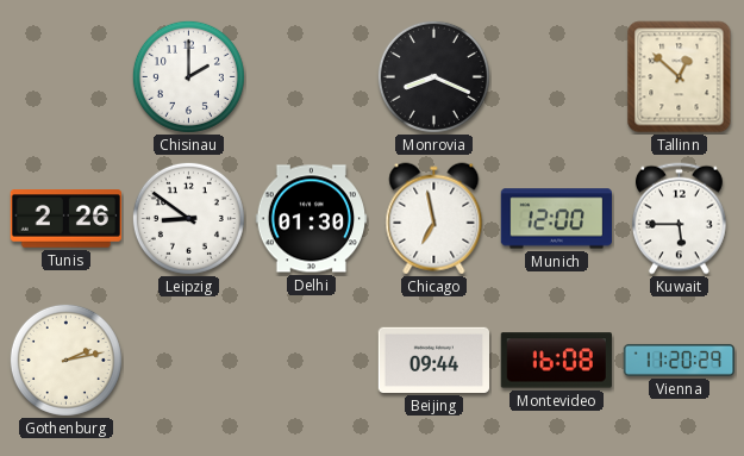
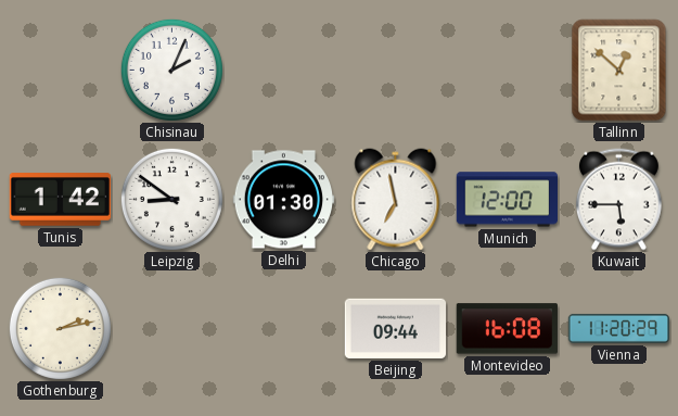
Chisinau: 2:00 -> 2:04
Monrovia: 8:19 -> none
Tunis: 2:26 -> 1:42
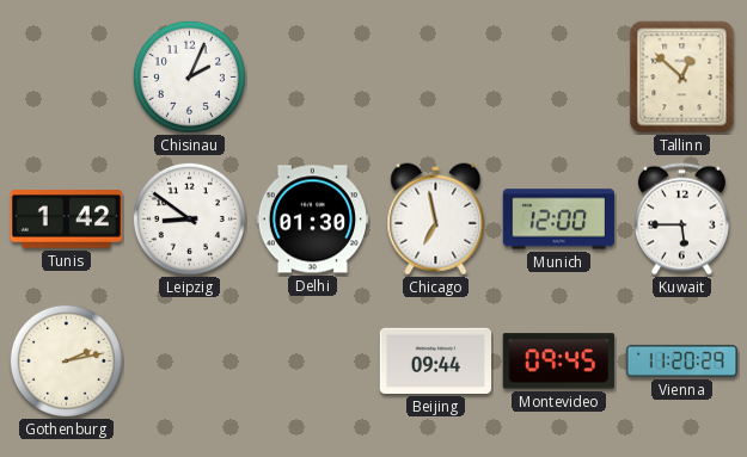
Montevideo: 16:08 -> 09:45
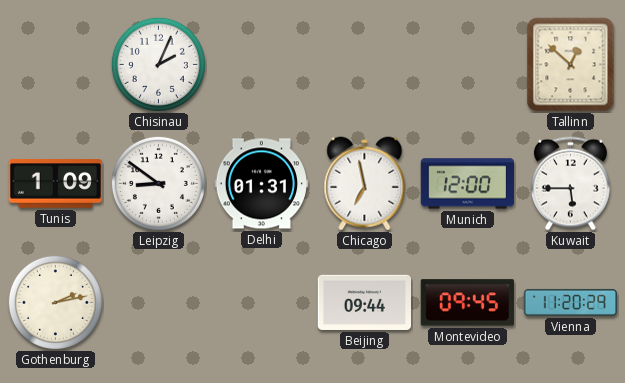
Tunis: 1:42 -> 1:09
Delhi: 01:30 -> 01:31
